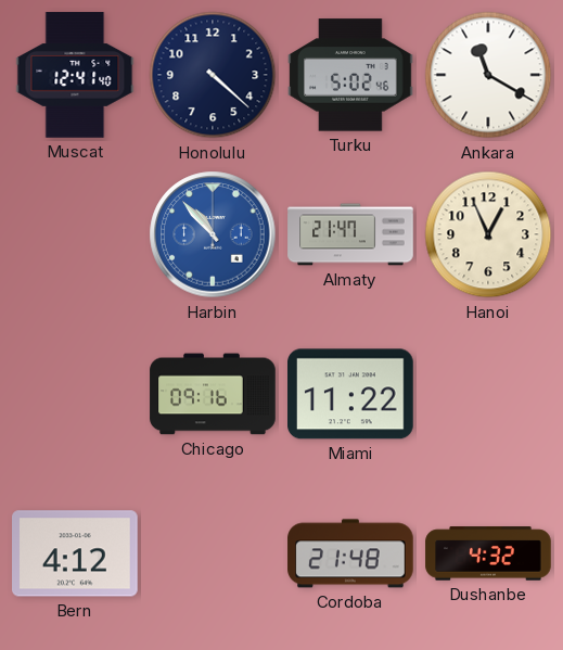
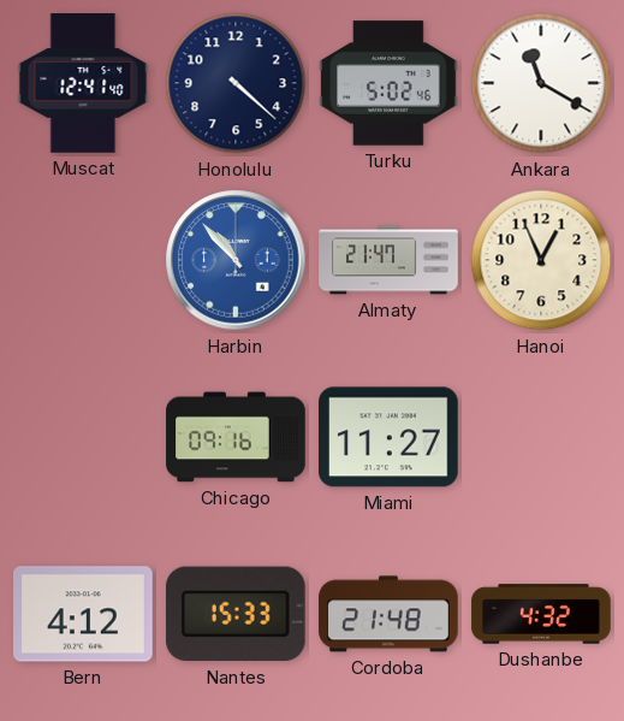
Miami: 11:22 -> 11:27
Nantes: none -> 15:33
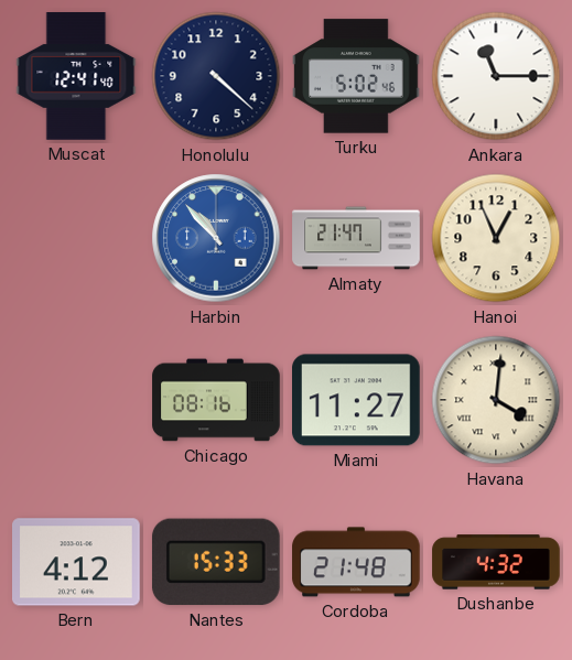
Ankara: 11:20 -> 11:15
Chicago: 09:16 -> 08:16
Havana: none -> 4:01
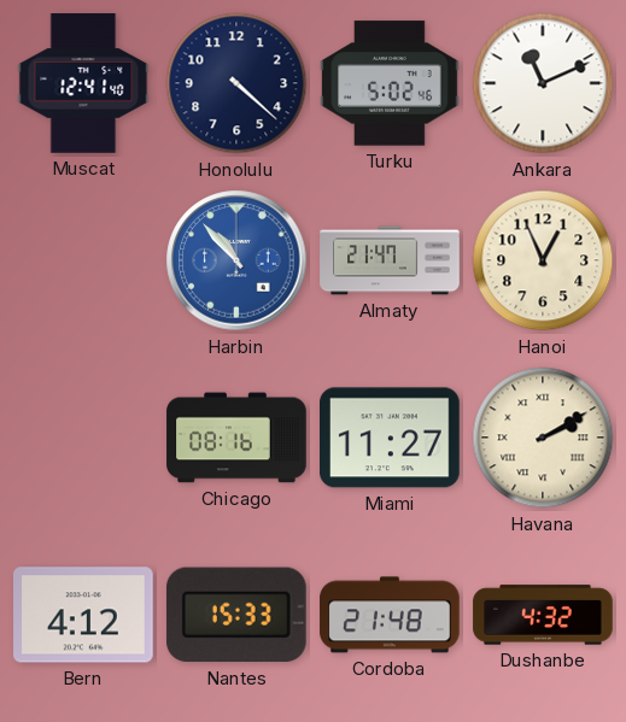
Ankara: 11:15 -> 11:11
Havana: 4:01 -> 2:10
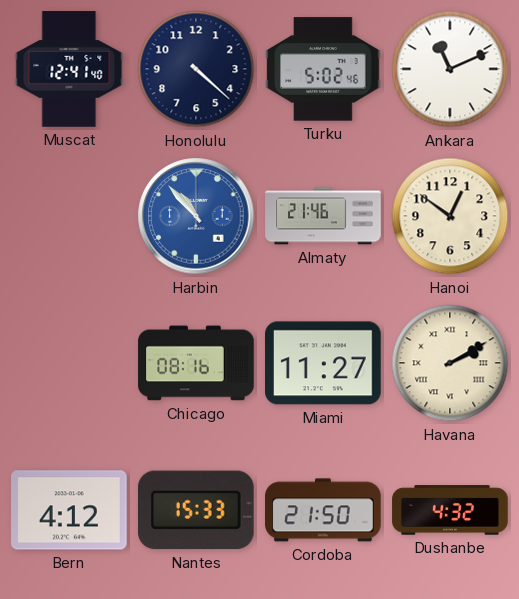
Almaty: 21:47 -> 21:46
Hanoi: 12:56 -> 12:51
Cordoba: 21:48 -> 21:50
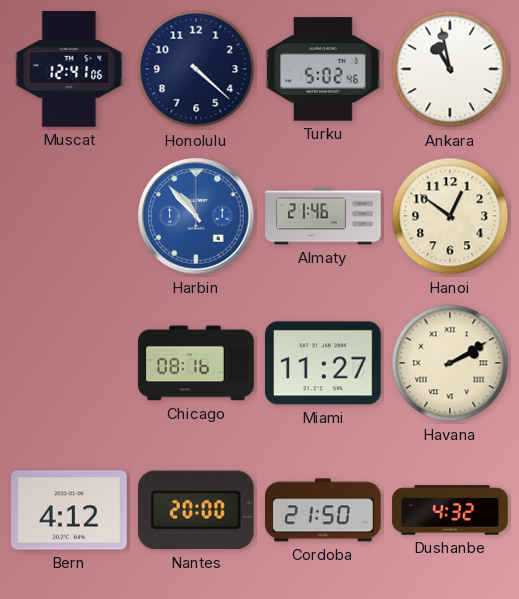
Muscat: 12:41:40 -> 12:41:06
Ankara: 11:11 -> 10:58
Nantes: 15:33 -> 20:00
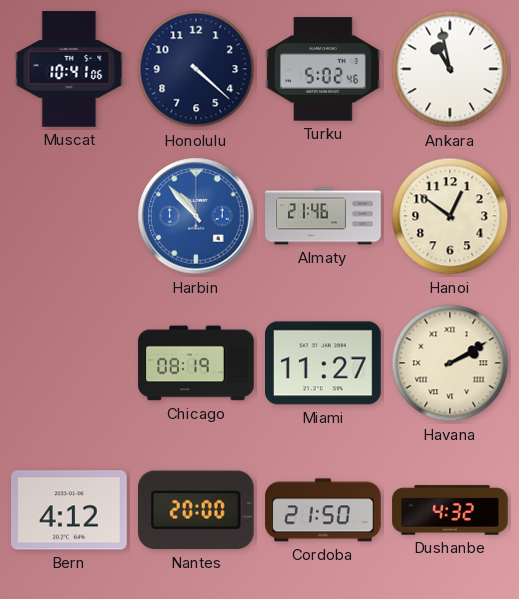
Muscat: 12:41 -> 10:41
Chicago: 08:16 -> 08:19
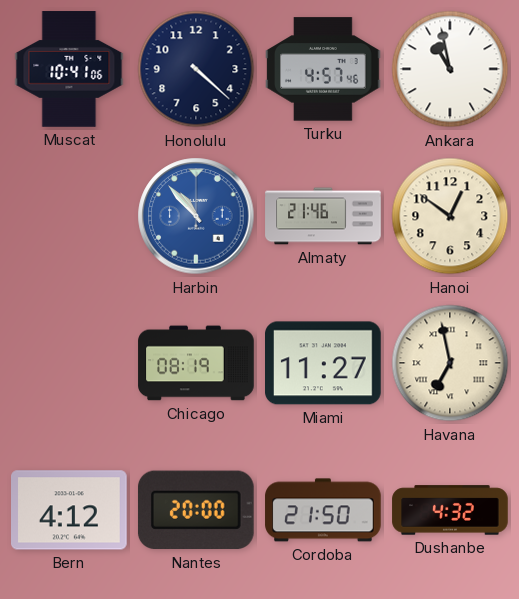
Turku: 5:02 -> 4:57
Havana: 2:10 -> 6:58
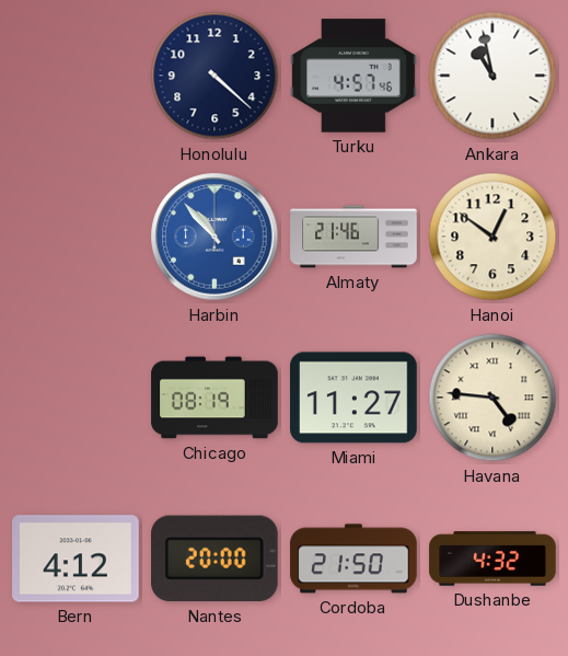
Muscat: 10:41 -> none
Havana: 6:58 -> 4:46
